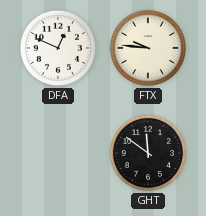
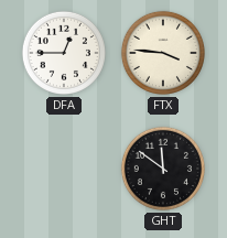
DFA: 12:49 -> 12:45
FTX: 9:46 -> 3:46
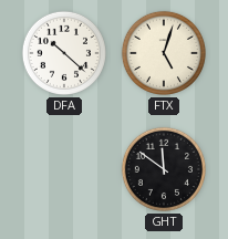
DFA: 12:45 -> 10:22
FTX: 3:46 -> 5:03
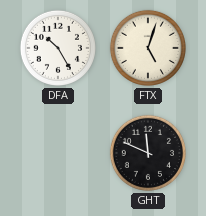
DFA: 10:22 -> 10:25
GHT: 11:51 -> 11:49
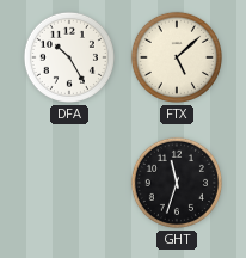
FTX: 5:03 -> 5:08
GHT: 11:49 -> 11:33
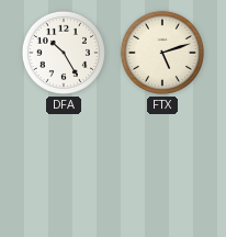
FTX: 5:08 -> 5:12
GHT: 11:33 -> none
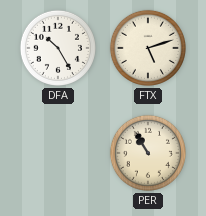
PER: none -> 10:55
